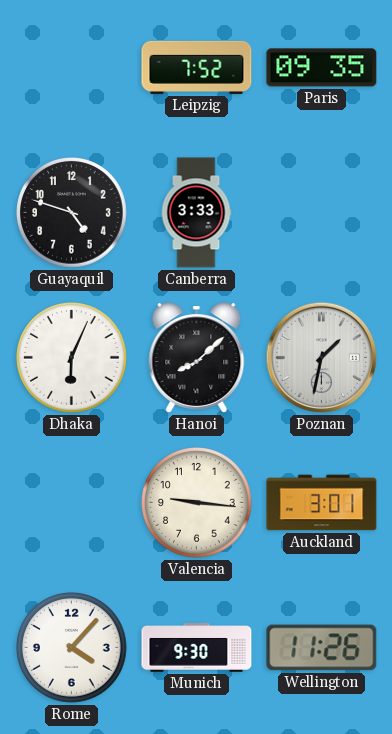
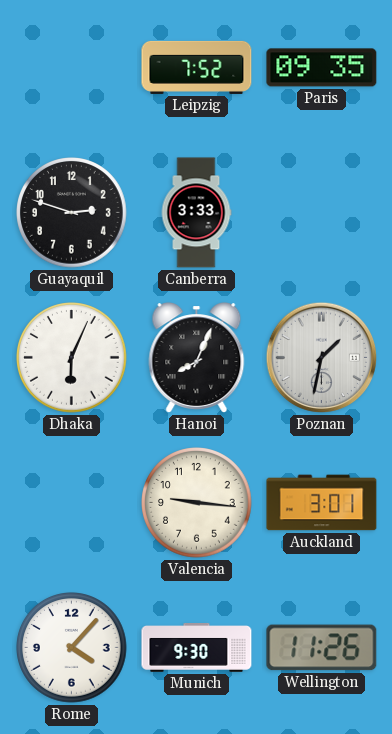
Guayaquil: 4:48 -> 2:48
Hanoi: 8:08 -> 8:04
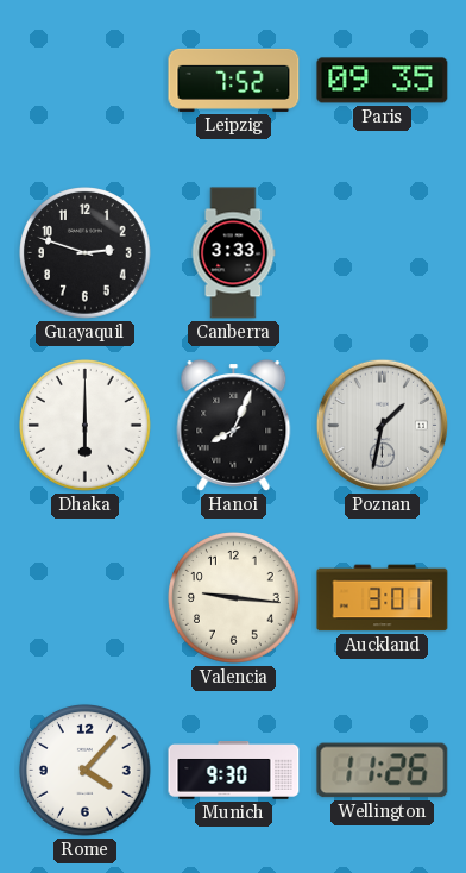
Dhaka: 6:04 -> 6:00
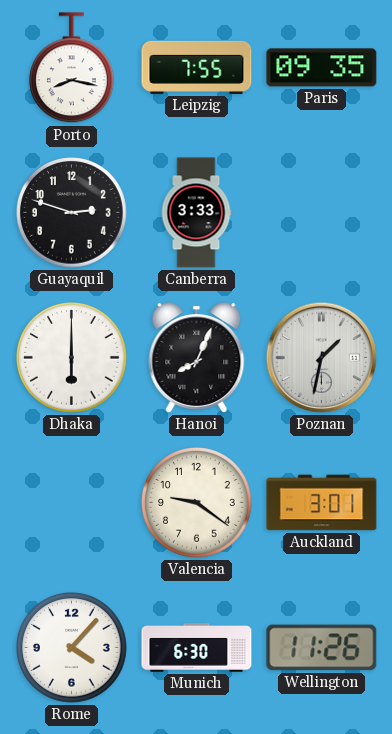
Porto: none -> 8:17
Leipzig: 7:52 -> 7:55
Valencia: 9:16 -> 9:21
Munich: 9:30 -> 6:30
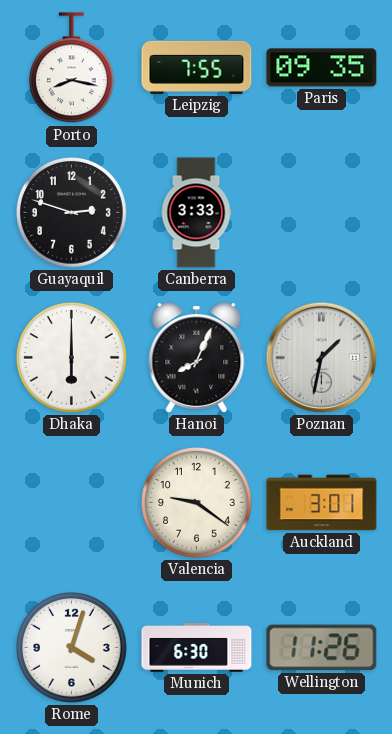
Rome: 4:07 -> 4:03
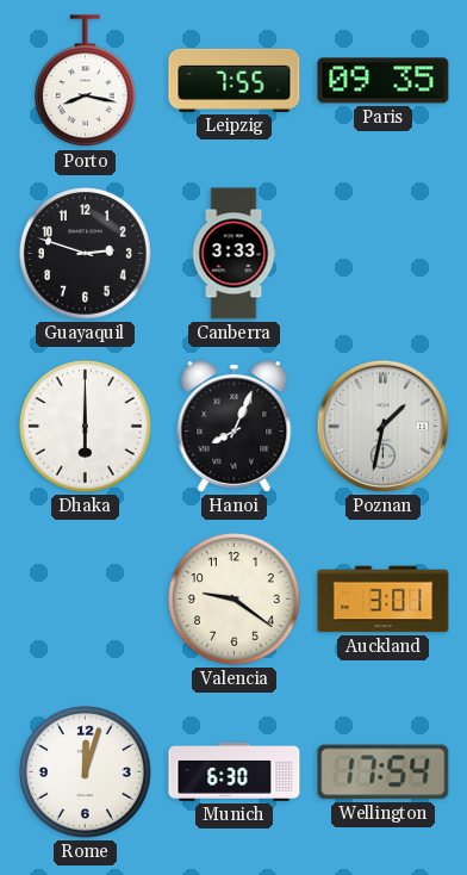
Rome: 4:03 -> 12:03
Wellington: 11:26 -> 17:54
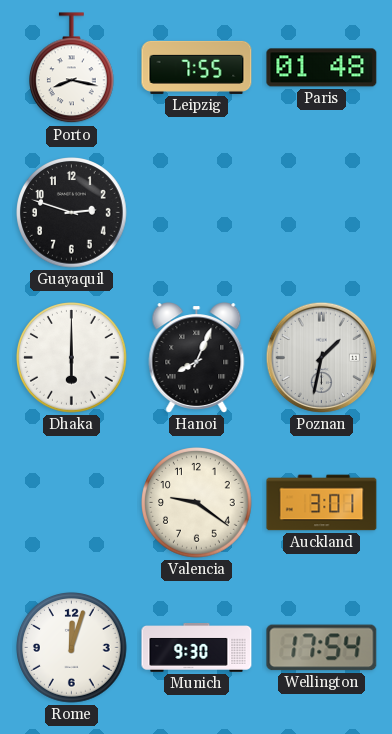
Paris: 09:35 -> 01:48
Canberra: 3:33 -> none
Munich: 6:30 -> 9:30
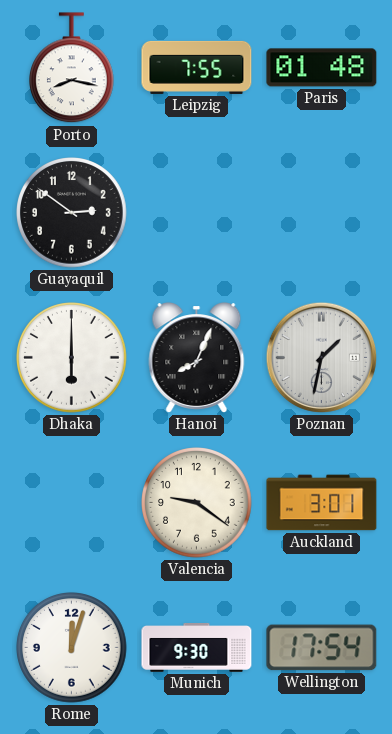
Guayaquil: 2:48 -> 2:51
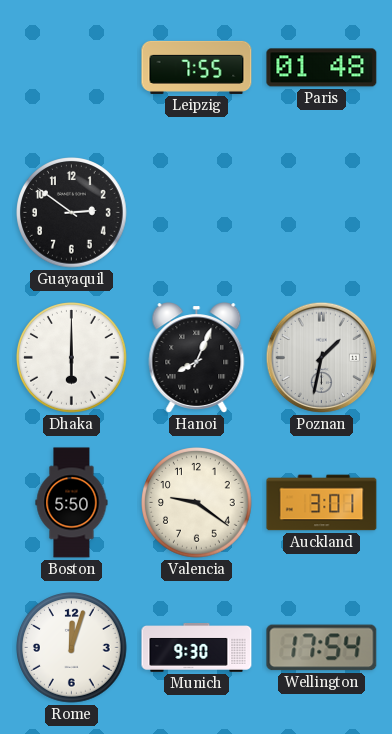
Porto: 8:17 -> none
Boston: none -> 5:50
